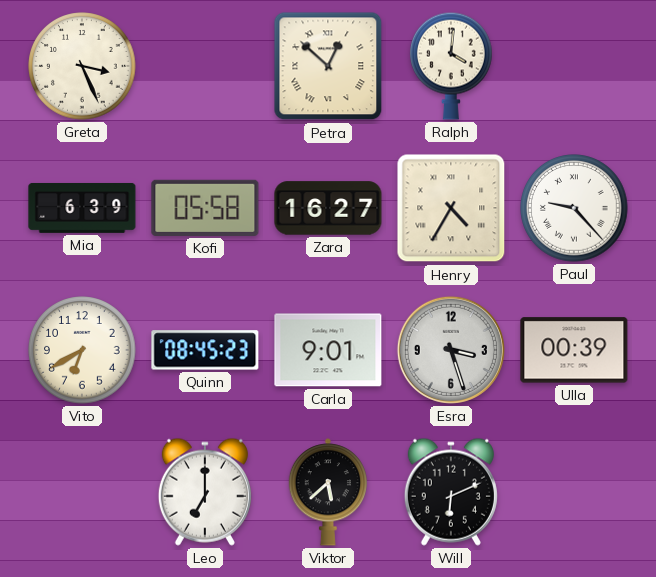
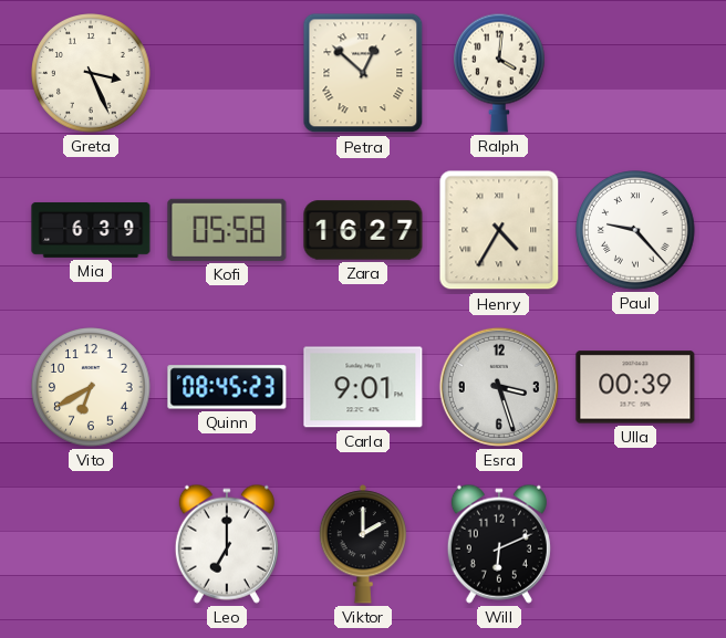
Viktor: 5:38 -> 2:00
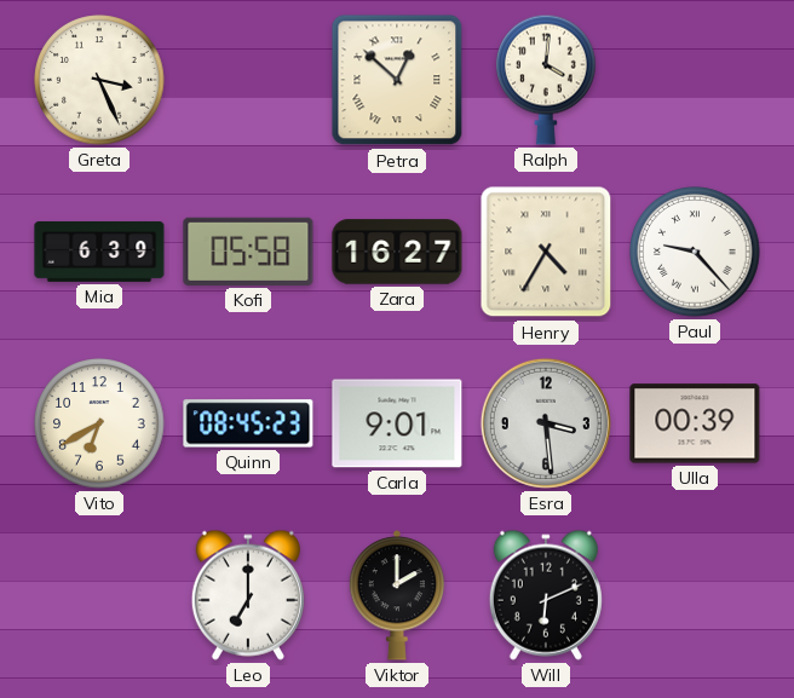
Esra: 3:27 -> 3:29
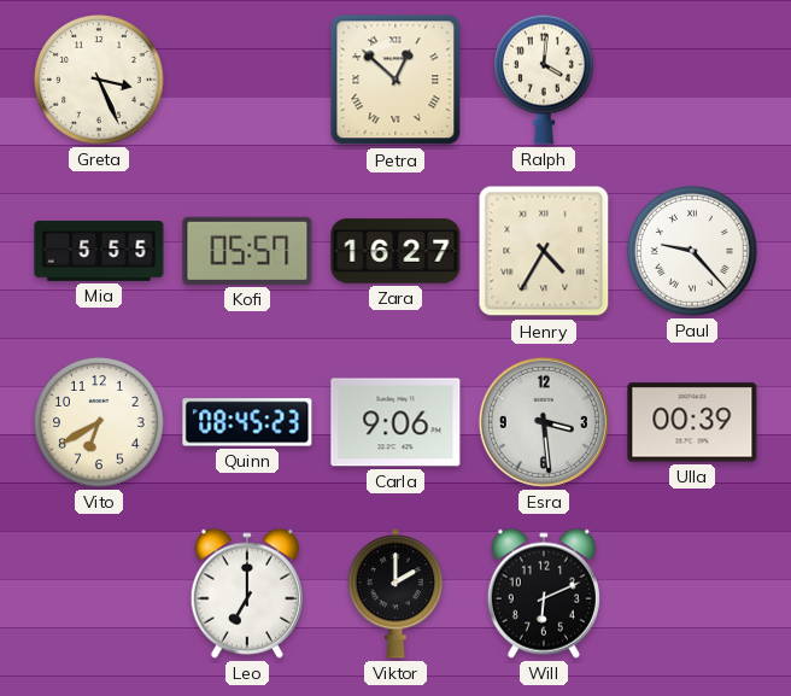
Mia: 6:39 -> 5:55
Kofi: 05:58 -> 05:57
Carla: 9:01 -> 9:06
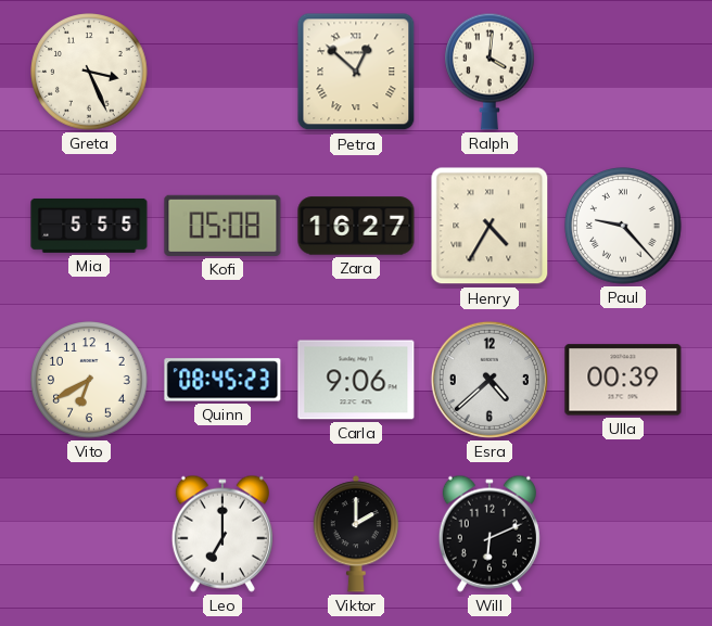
Kofi: 05:57 -> 05:08
Esra: 3:29 -> 4:38
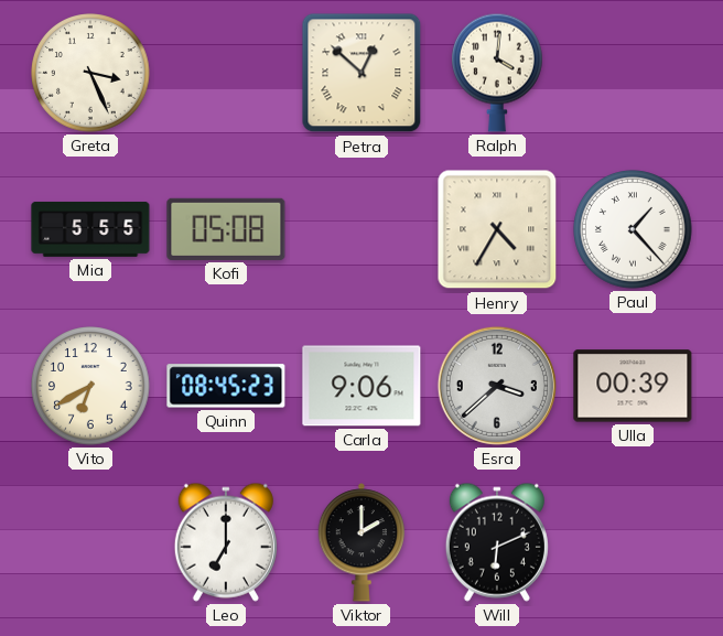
Zara: 16:27 -> none
Paul: 9:23 -> 1:23
Esra: 4:38 -> 3:38
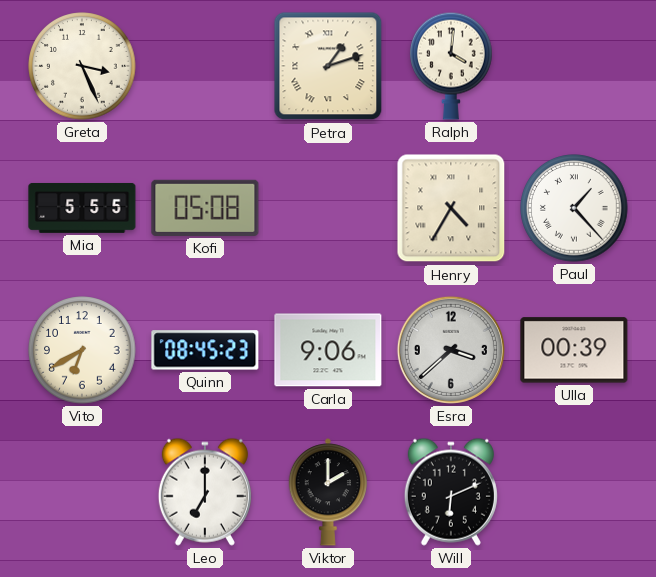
Petra: 12:52 -> 1:12
